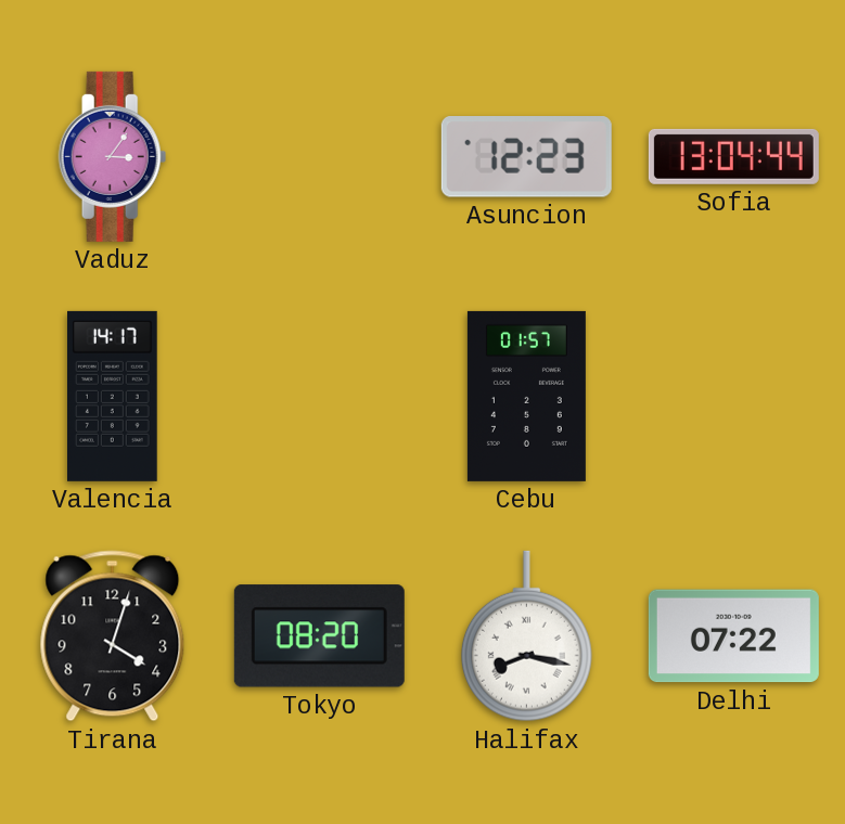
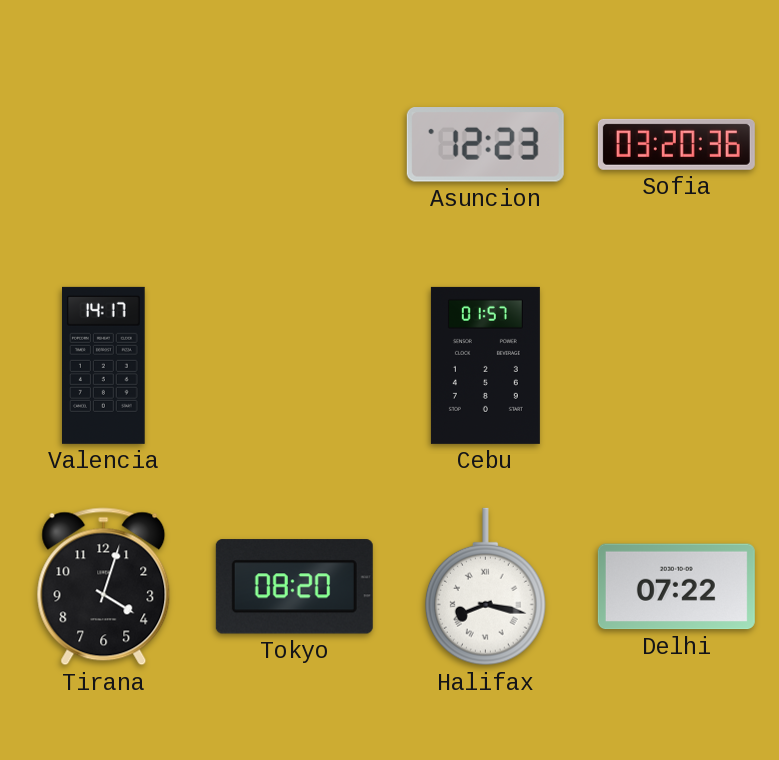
Vaduz: 3:06 -> none
Sofia: 13:04 -> 03:20
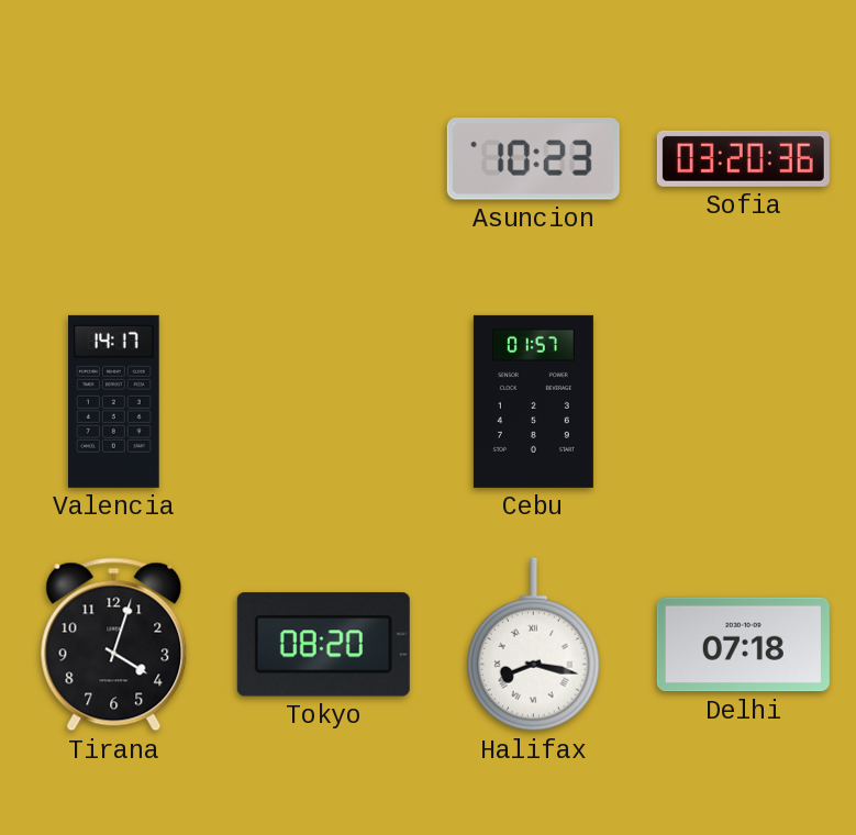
Asuncion: 12:23 -> 10:23
Delhi: 07:22 -> 07:18
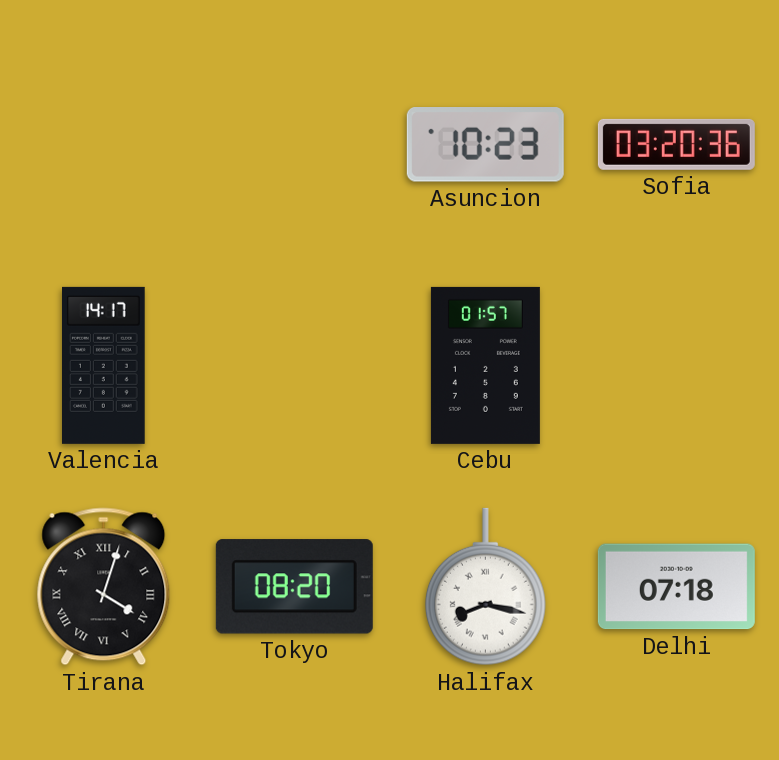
Tirana numerals: Arabic -> Roman
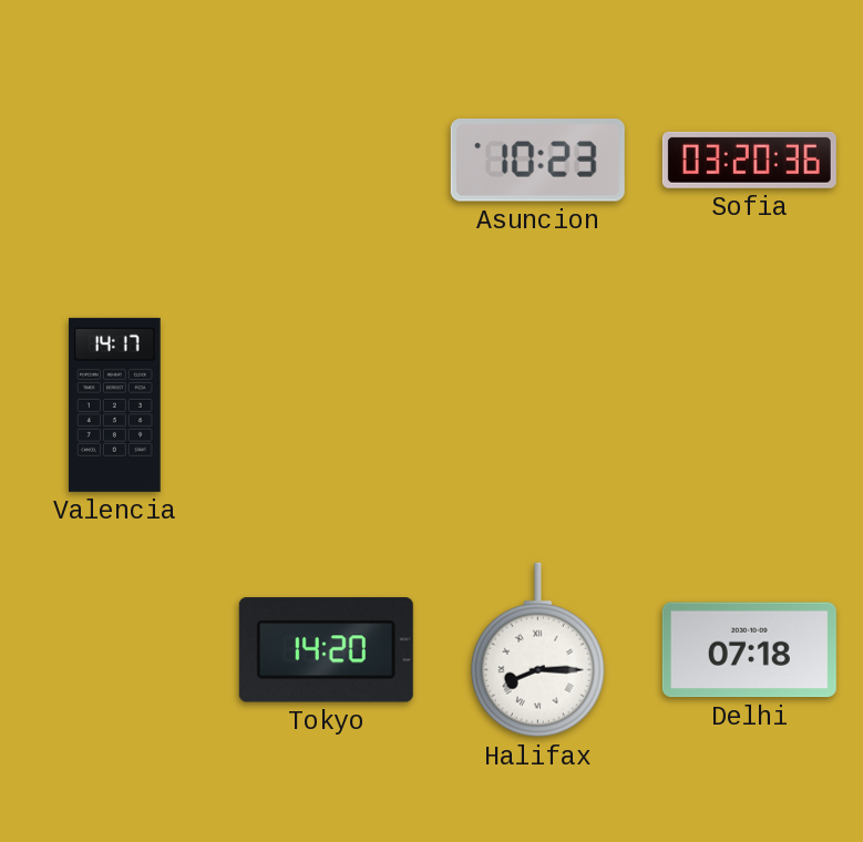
Cebu: 01:57 -> none
Tirana: 4:03 -> none
Tokyo: 08:20 -> 14:20
Halifax: 8:17 -> 8:15
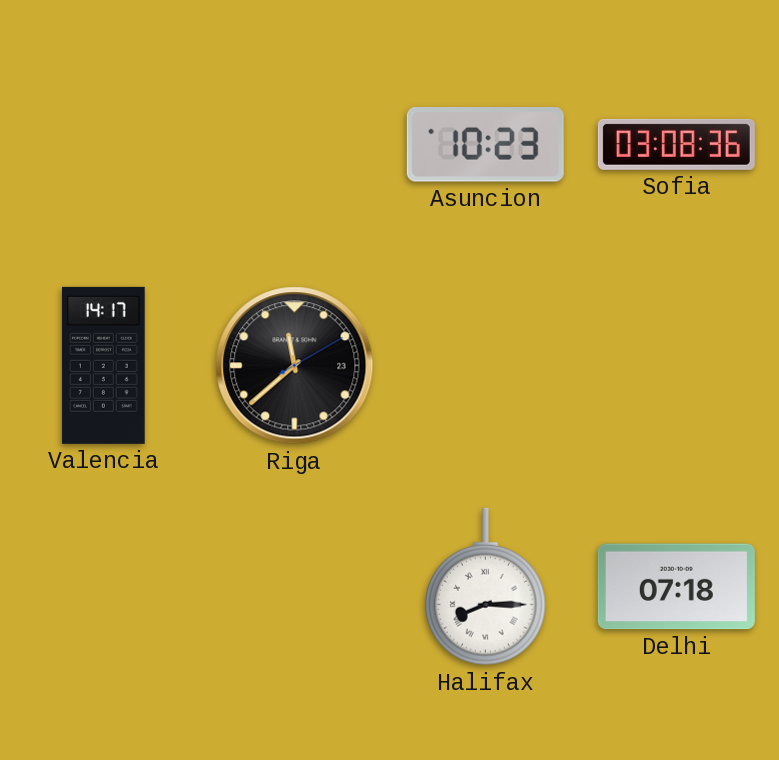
Sofia: 03:20 -> 03:08
Riga: none -> 11:38
Tokyo: 14:20 -> none
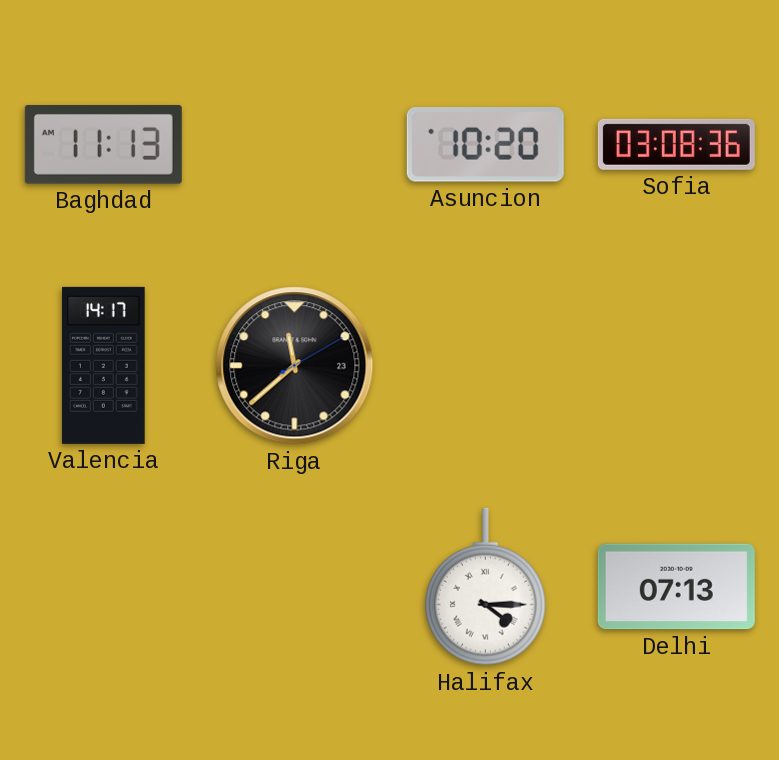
Baghdad: none -> 11:13
Asuncion: 10:23 -> 10:20
Halifax: 8:15 -> 4:15
Delhi: 07:18 -> 07:13
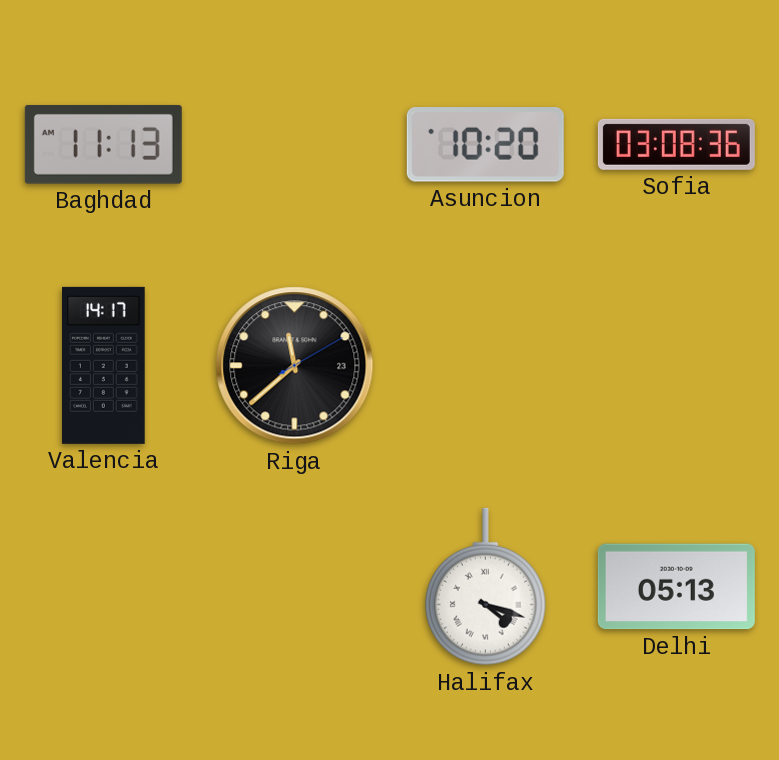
Halifax: 4:15 -> 4:18
Delhi: 07:13 -> 05:13
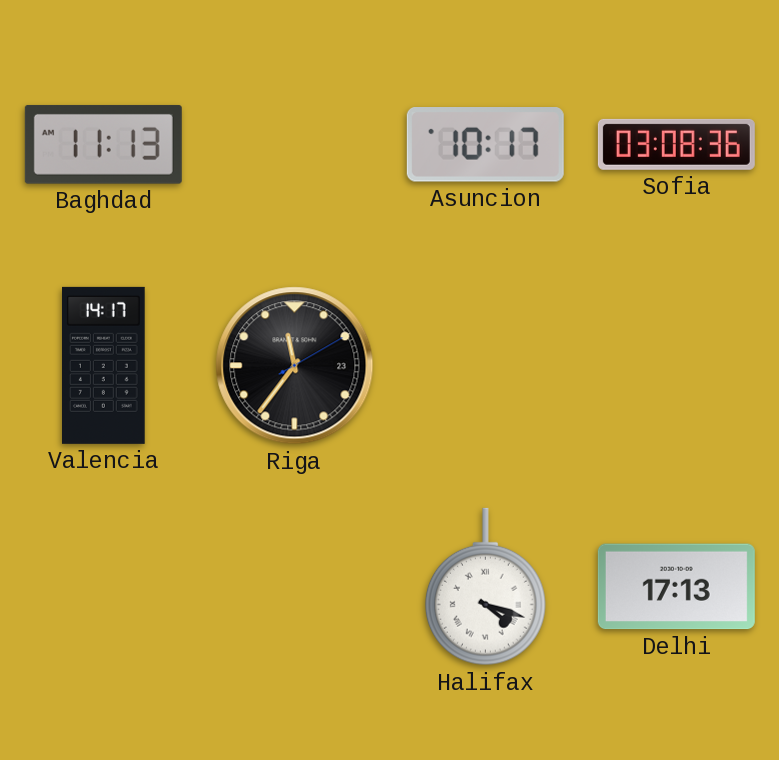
Asuncion: 10:20 -> 10:17
Riga: 11:38 -> 11:36
Delhi: 05:13 -> 17:13
